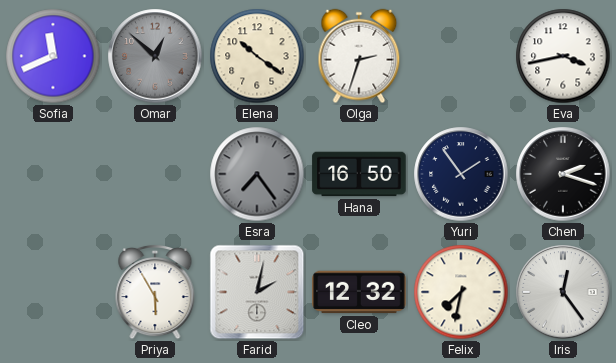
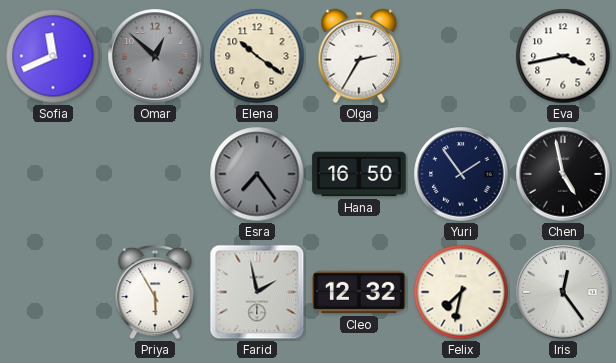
Olga: 2:33 -> 2:35
Chen: 2:18 -> 4:58
Farid: 2:02 -> 1:58
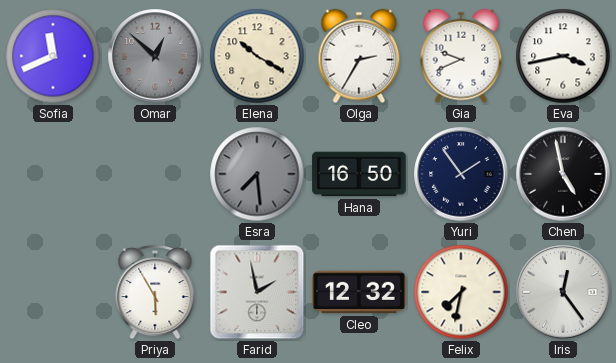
Elena: 10:21 -> 10:20
Gia: none -> 9:41
Esra: 7:24 -> 7:29
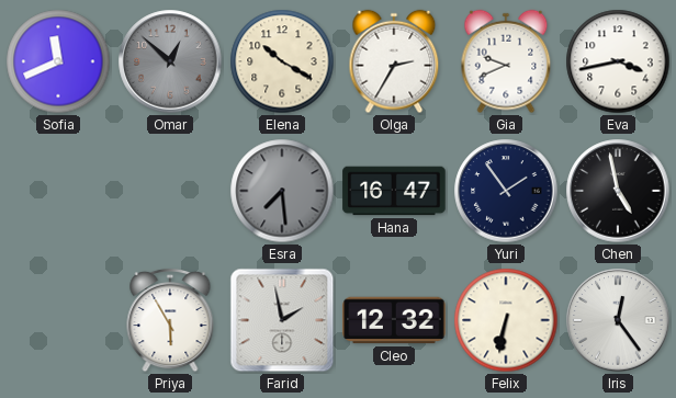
Hana: 16:50 -> 16:47
Felix: 7:32 -> 6:32
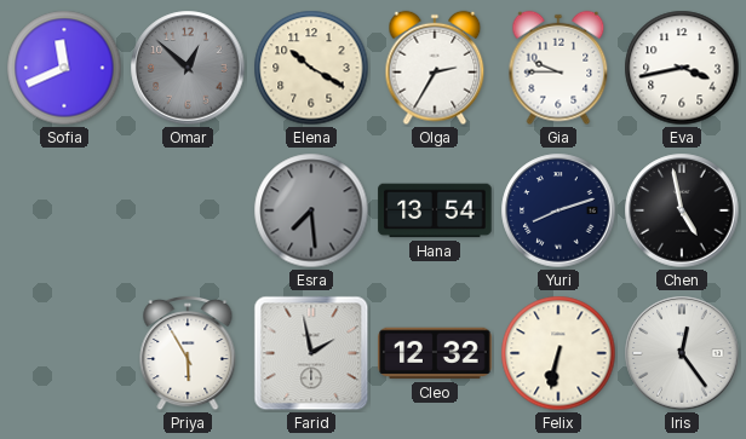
Gia: 9:41 -> 9:45
Hana: 16:47 -> 13:54
Yuri: 1:54 -> 8:12
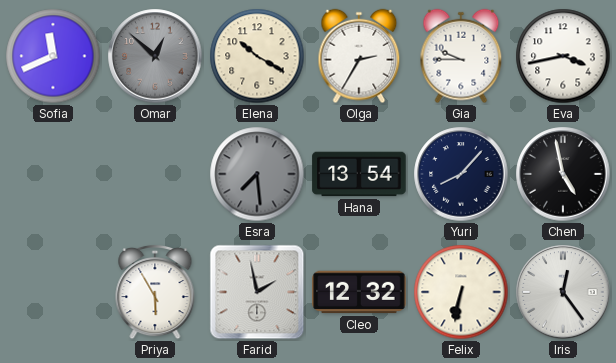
Yuri: 8:12 -> 8:07
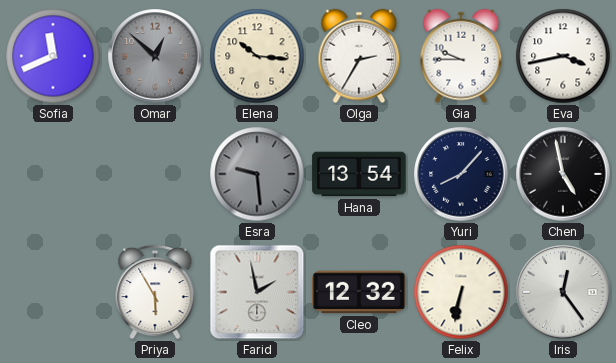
Elena: 10:20 -> 10:16
Esra: 7:29 -> 9:29
